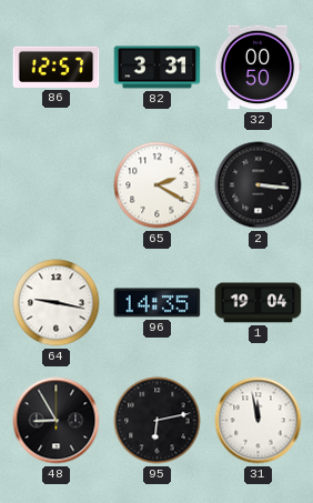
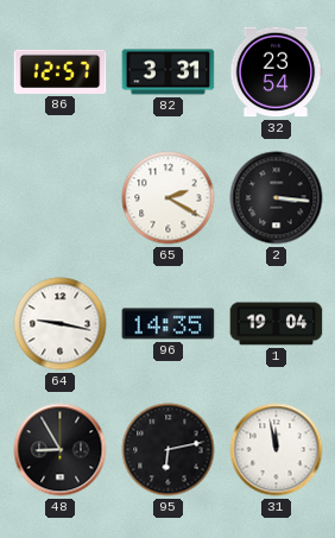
32: 00:50 -> 23:54
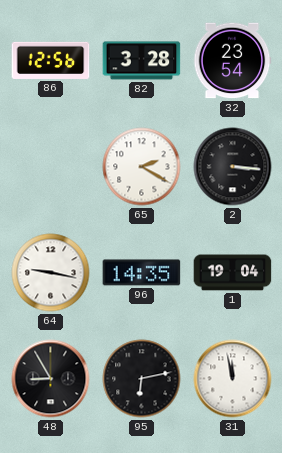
86: 12:57 -> 12:56
82: 3:31 -> 3:28
